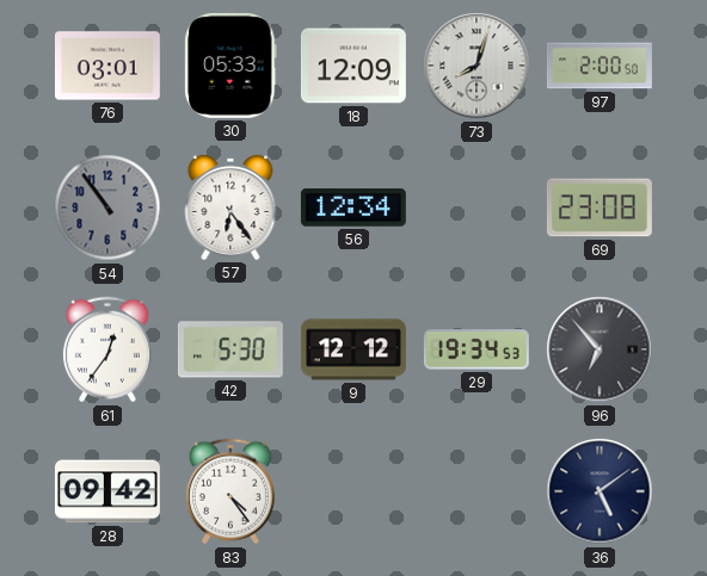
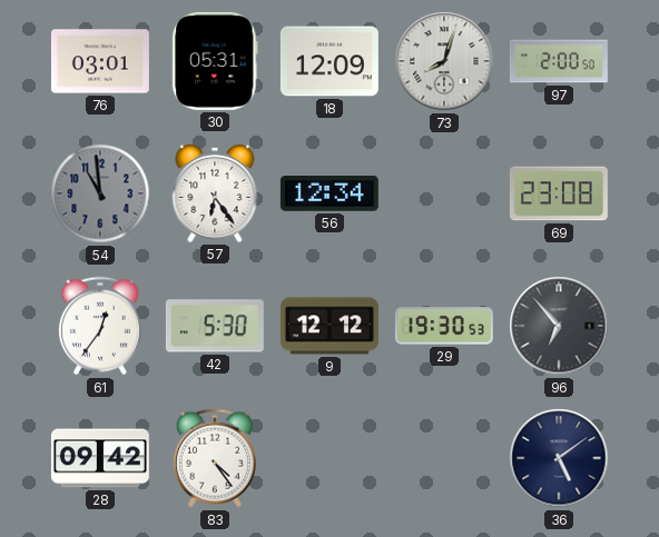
30: 05:33 -> 05:31
54: 10:54 -> 10:59
29: 19:34 -> 19:30
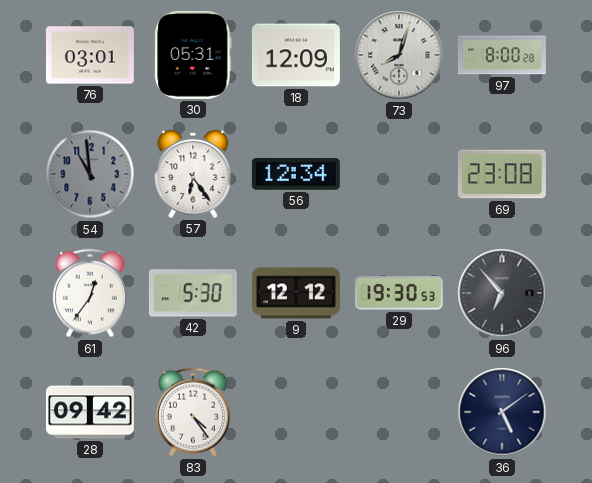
97: 2:00 -> 8:00
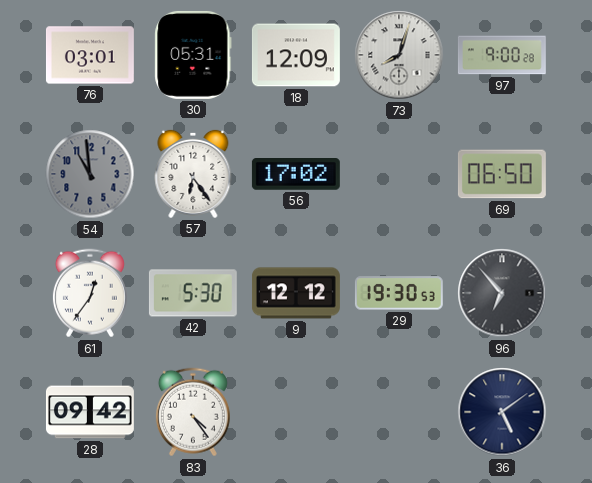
97: 8:00 -> 9:00
56: 12:34 -> 17:02
69: 23:08 -> 06:50
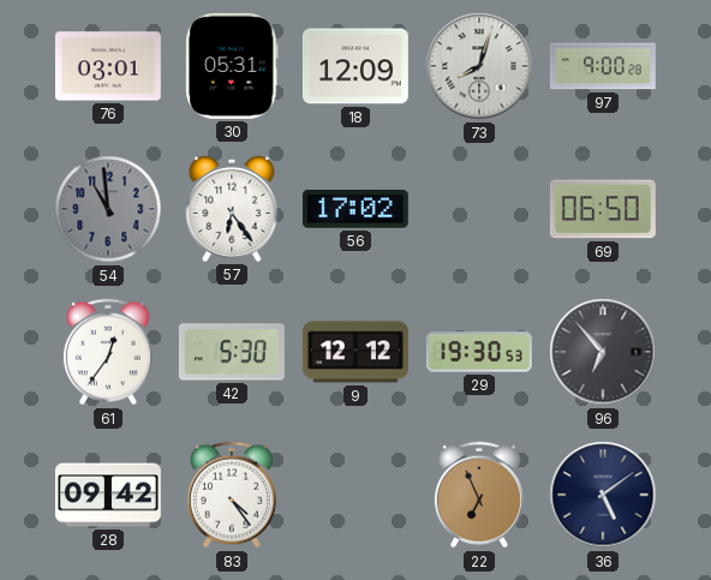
22: none -> 6:56
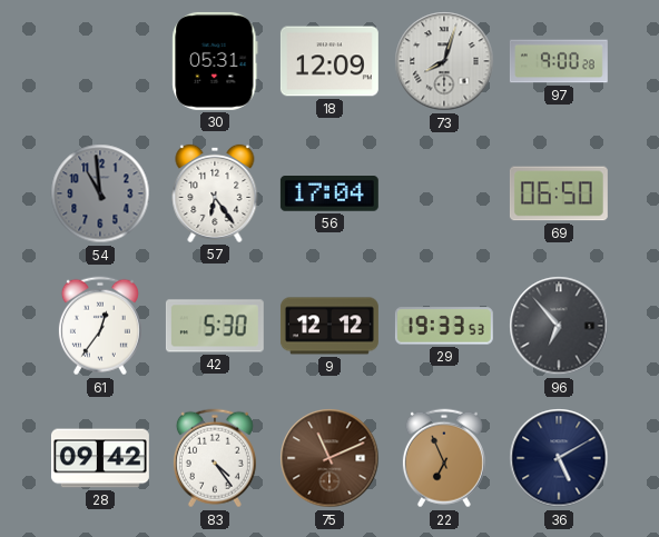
76: 03:01 -> none
56: 17:02 -> 17:04
29: 19:30 -> 19:33
75: none -> 11:11
36: 5:09 -> 5:10
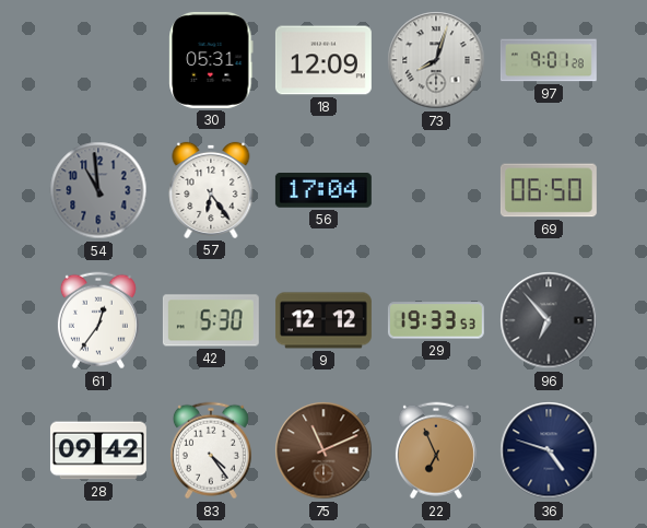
97: 9:00 -> 9:01
36: 5:10 -> 4:48
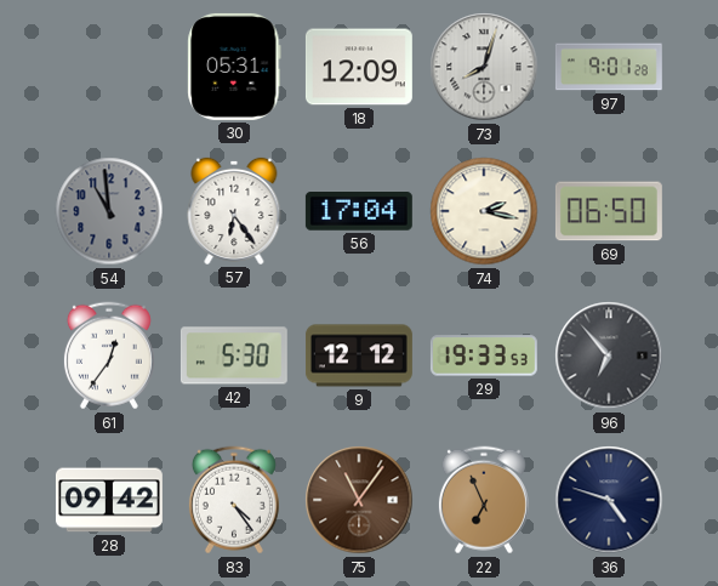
74: none -> 2:17
75: 11:11 -> 11:06
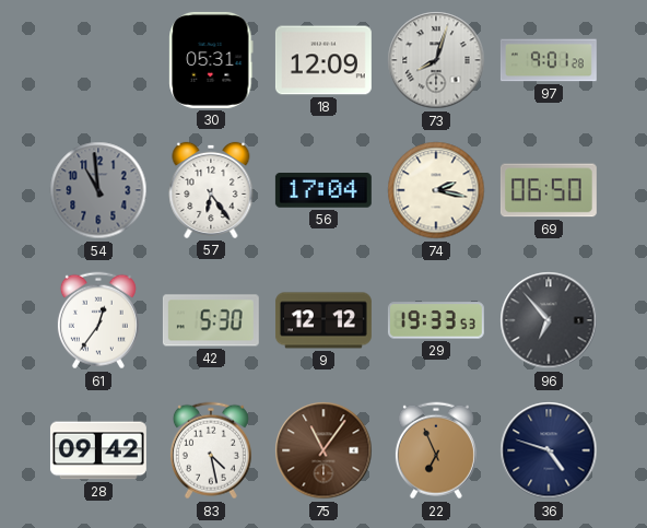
83: 4:24 -> 4:28
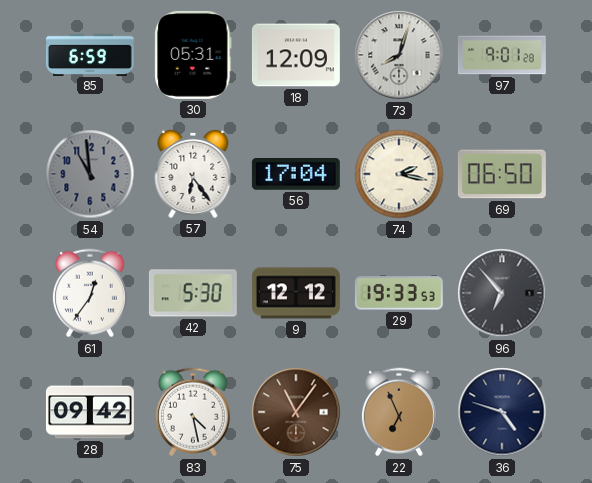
85: none -> 6:59
